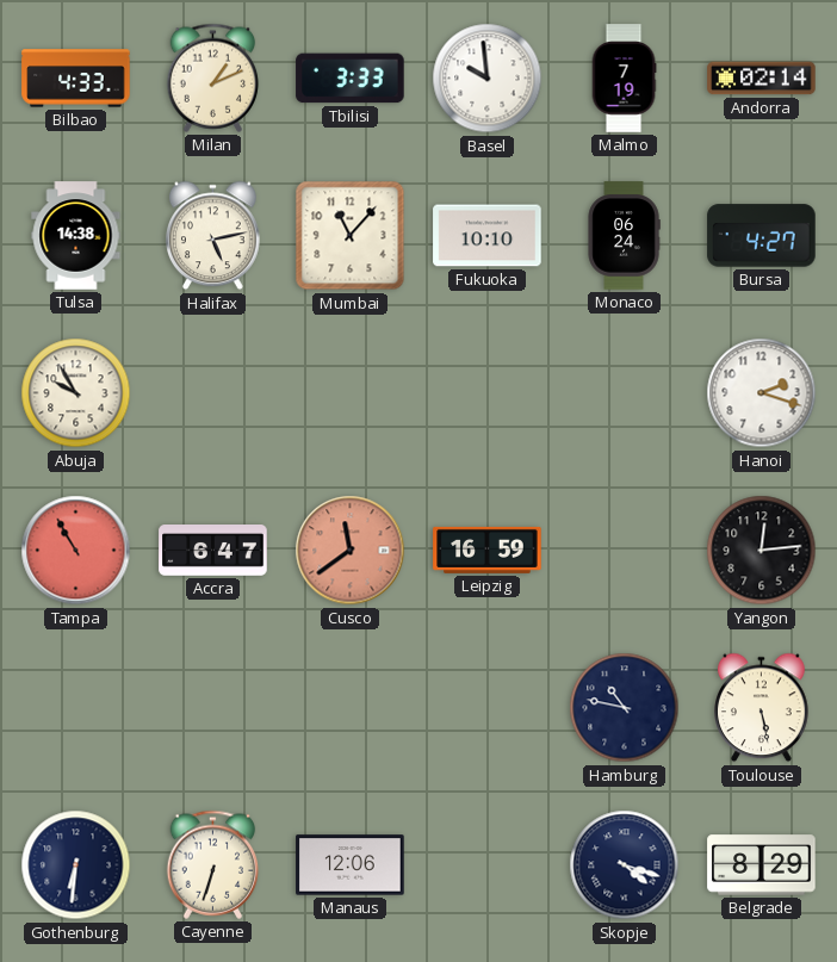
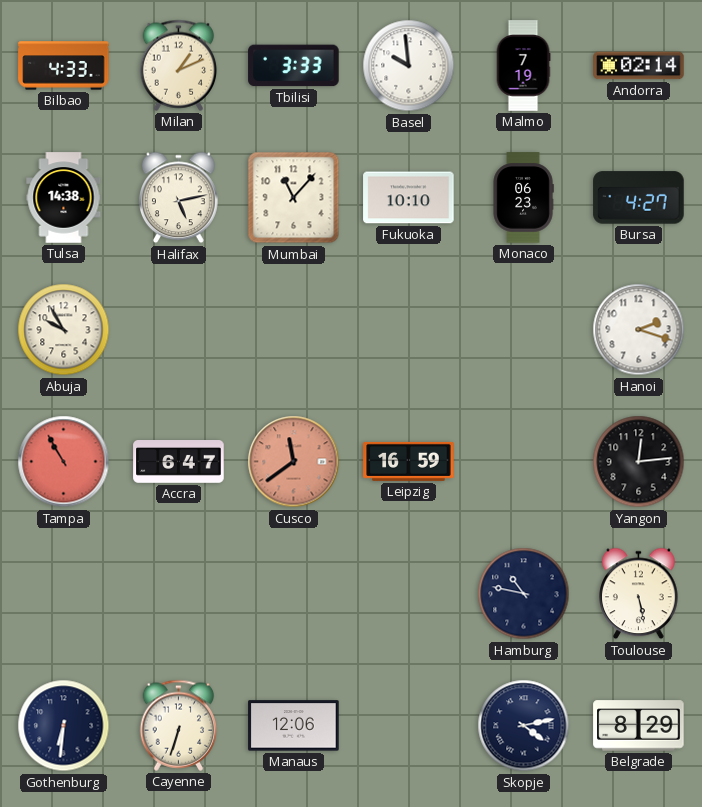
Monaco: 06:24 -> 06:23
Skopje: 4:18 -> 4:13
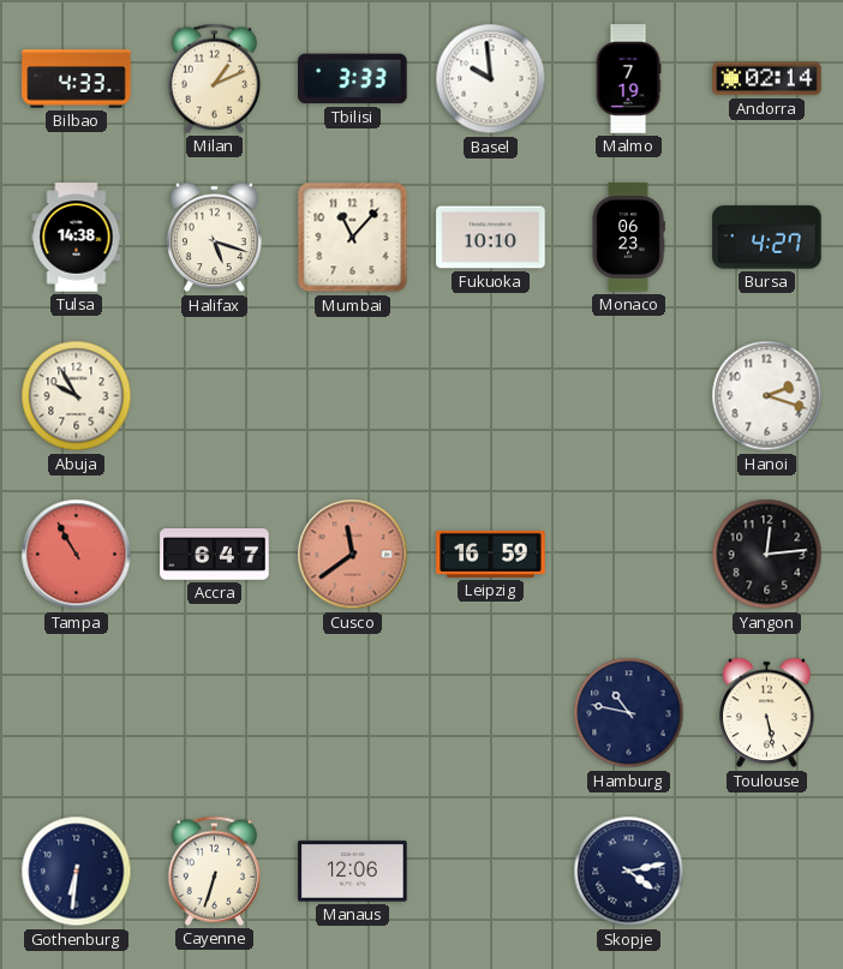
Halifax: 5:13 -> 5:18
Belgrade: 8:29 -> none
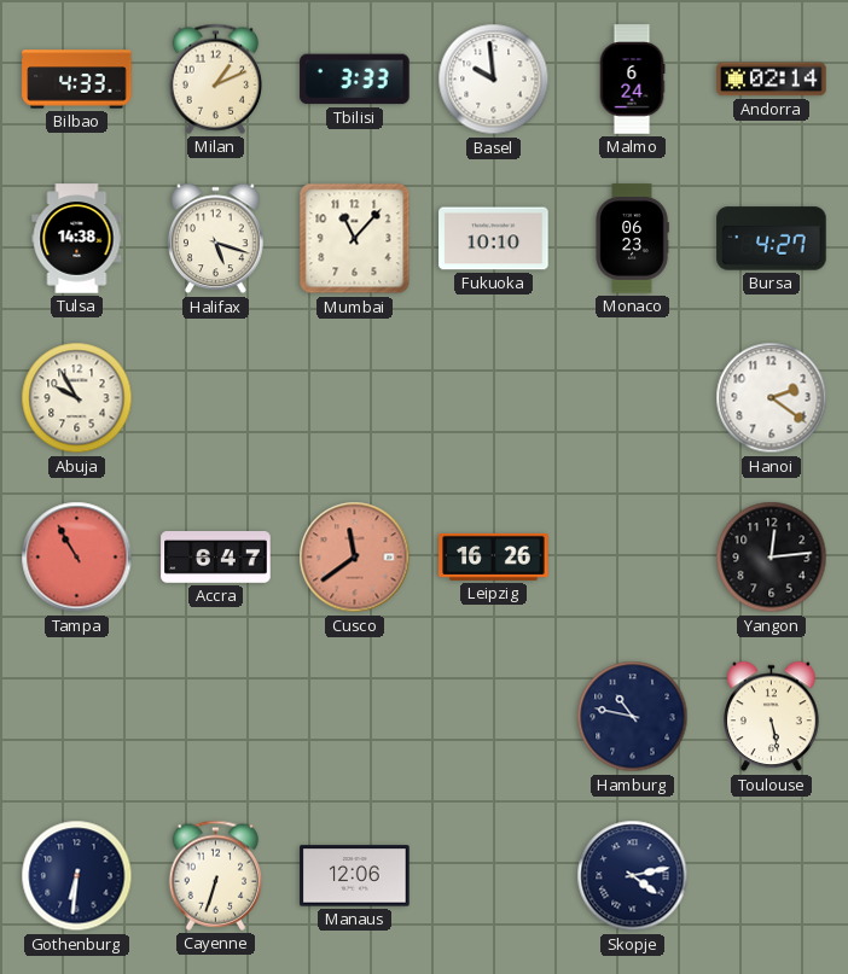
Malmo: 7:19 -> 6:24
Hanoi: 2:18 -> 2:21
Leipzig: 16:59 -> 16:26
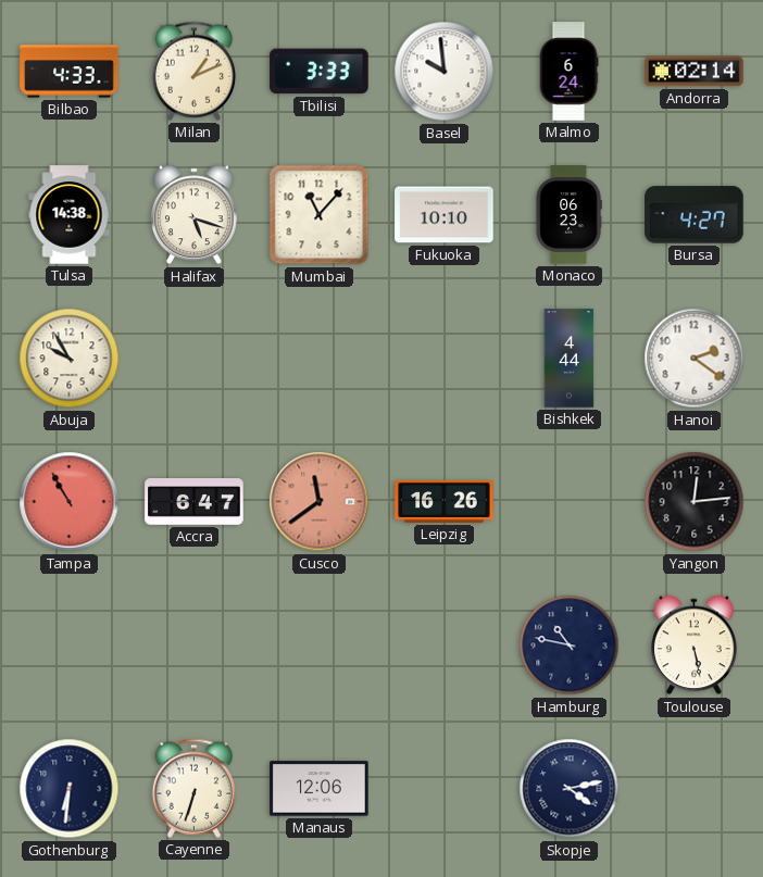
Bishkek: none -> 4:44
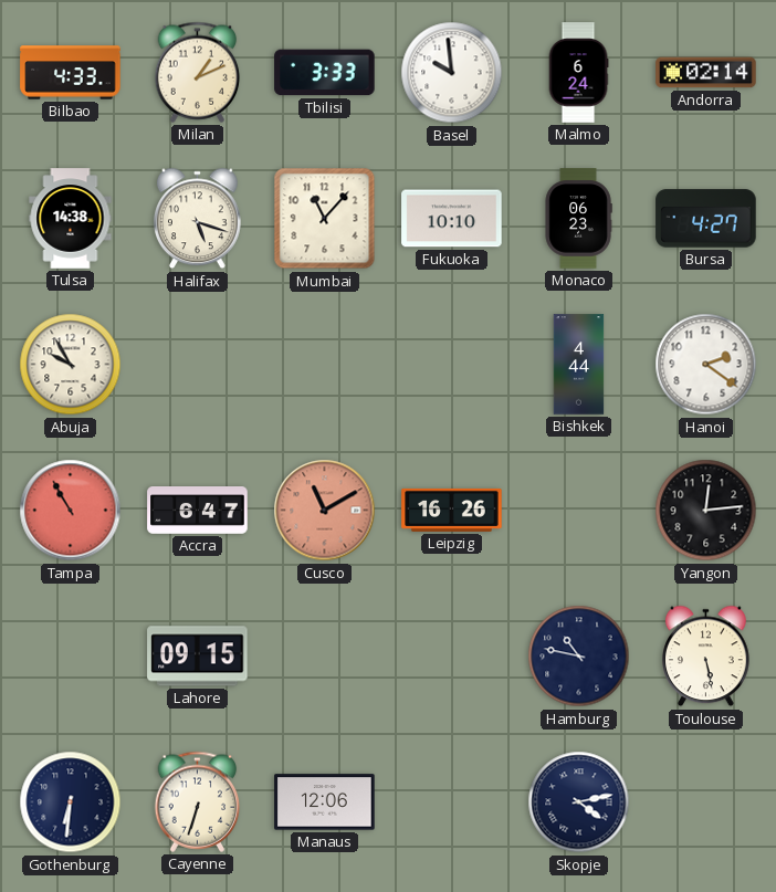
Cusco: 11:39 -> 11:10
Lahore: none -> 09:15
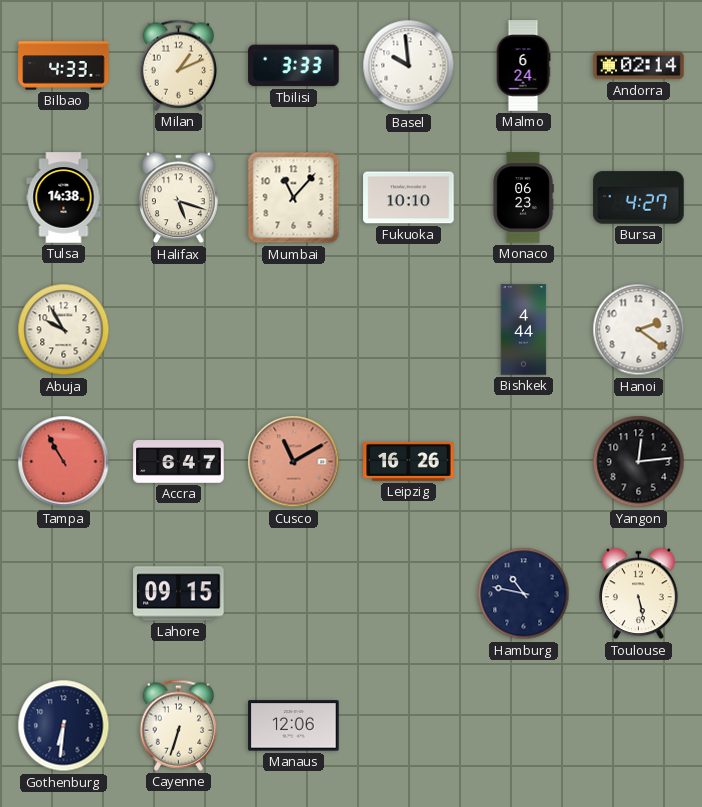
Skopje: 4:13 -> none
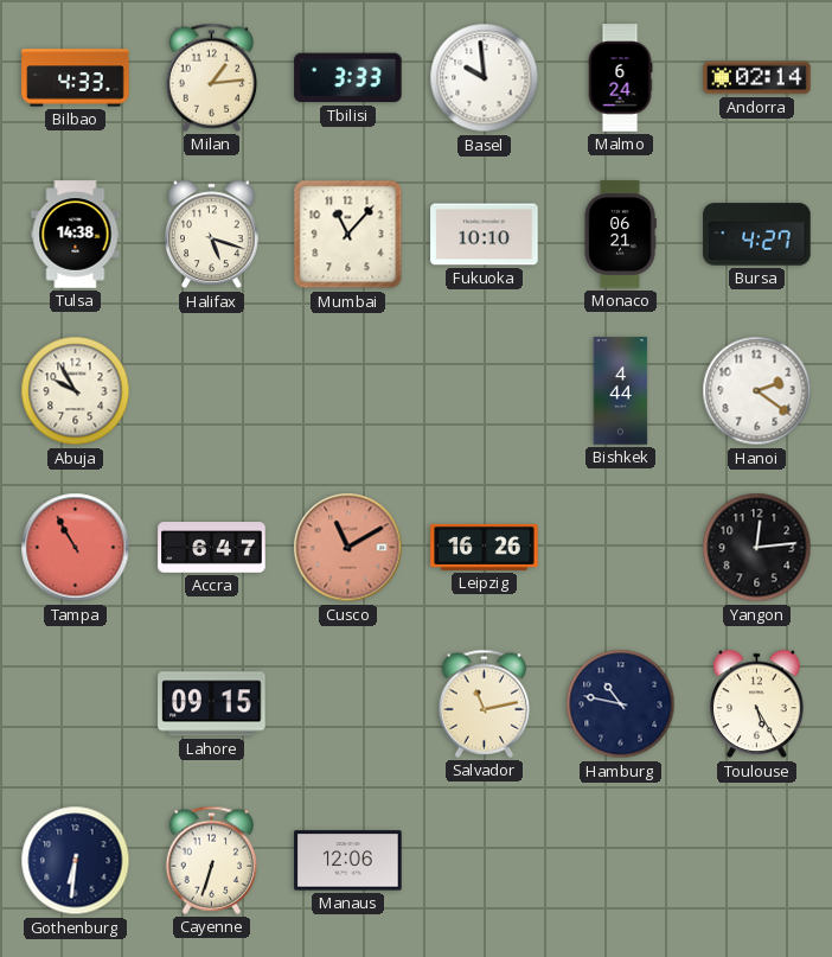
Milan: 1:11 -> 1:14
Monaco: 06:23 -> 06:21
Salvador: none -> 11:13
Toulouse: 5:28 -> 5:25
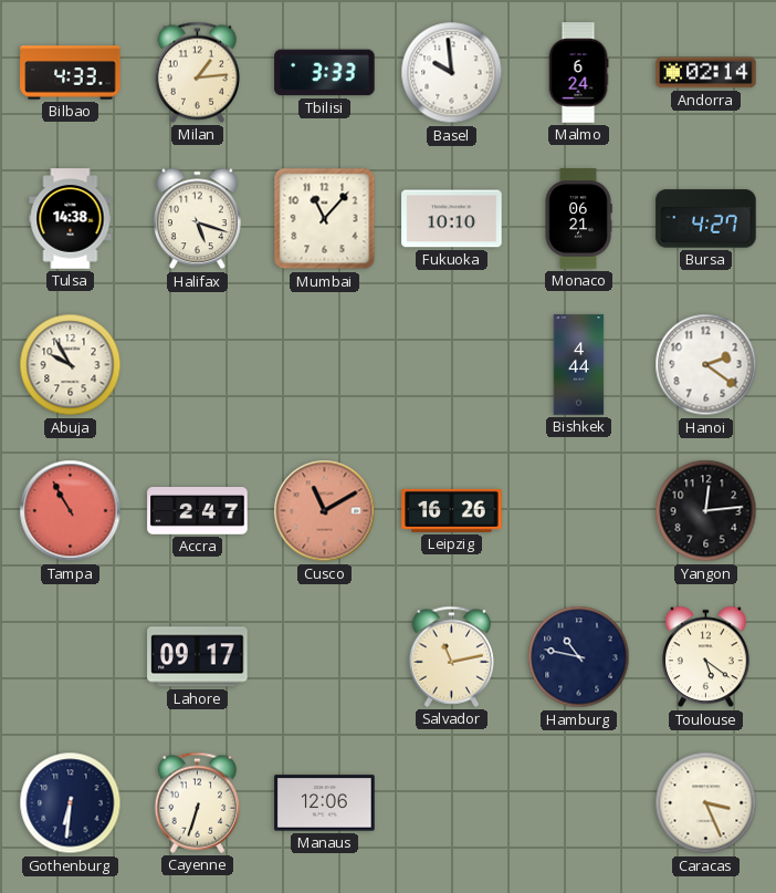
Accra: 6:47 -> 2:47
Lahore: 09:15 -> 09:17
Toulouse: 5:25 -> 5:21
Caracas: none -> 3:26
